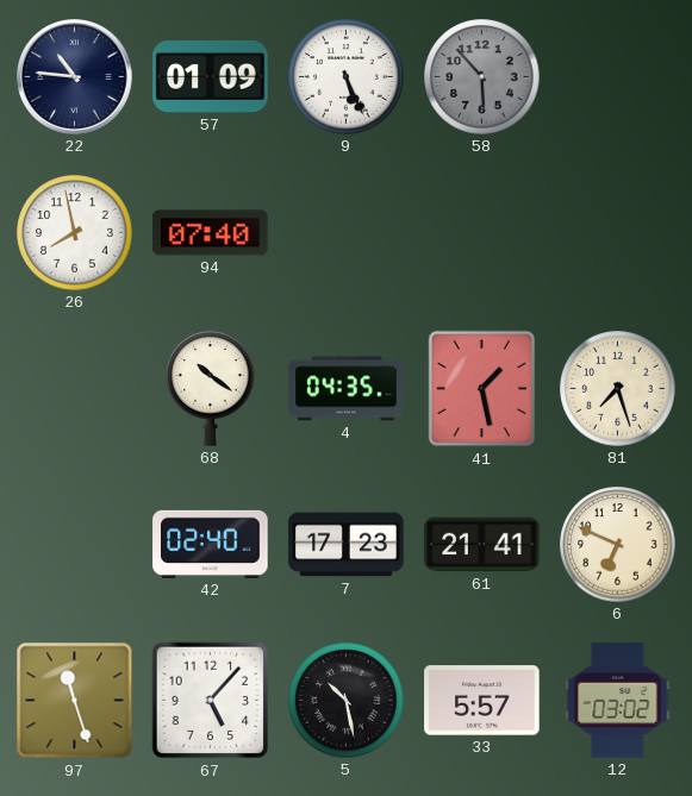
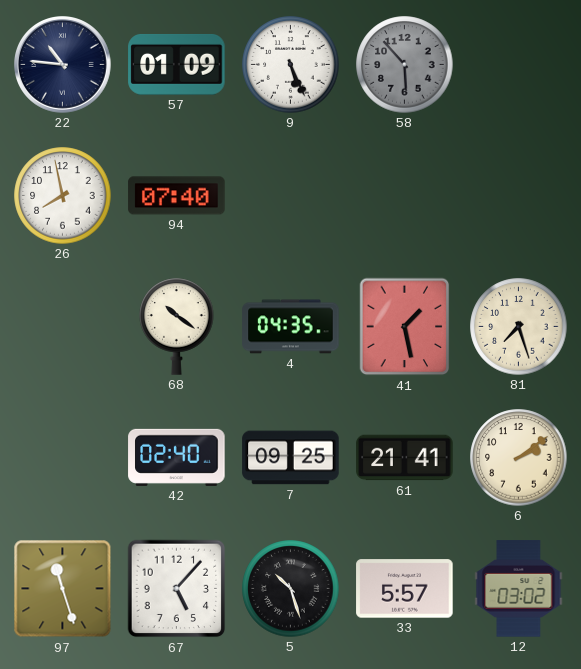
7: 17:23 -> 09:25
6: 6:49 -> 2:09
5: 10:28 -> 10:27
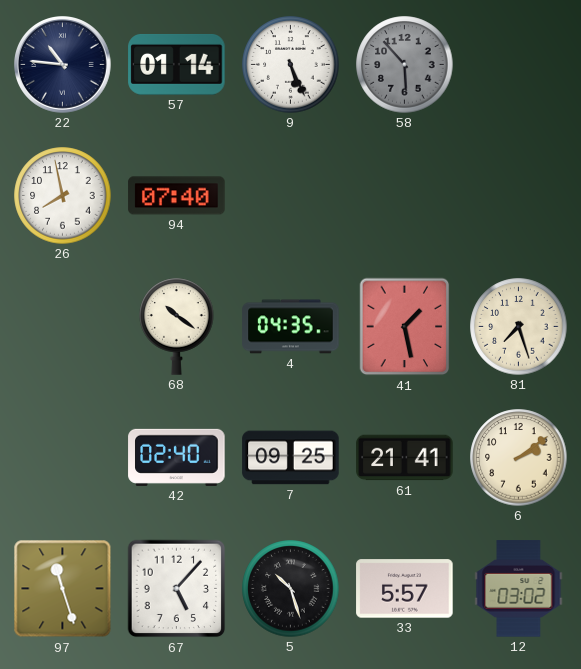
57: 01:09 -> 01:14
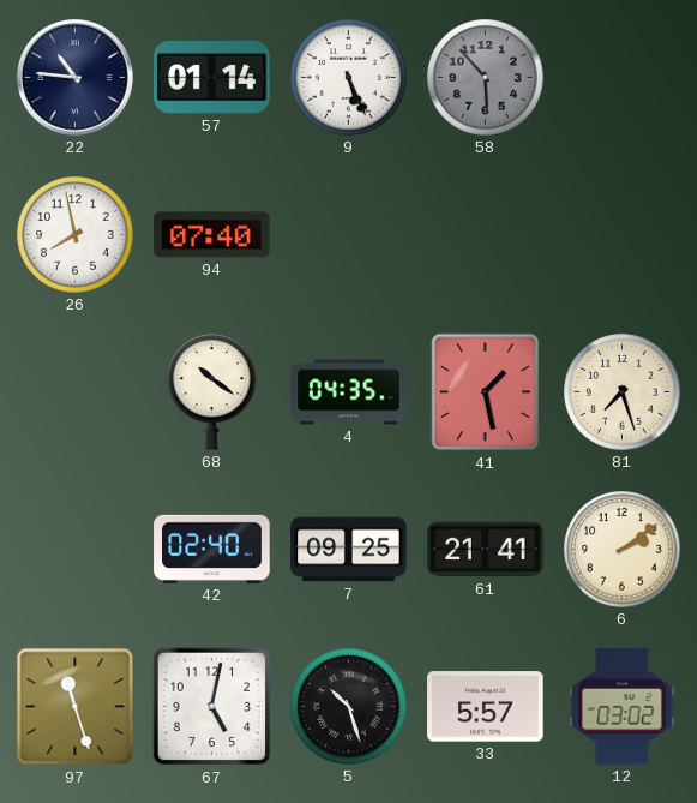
67: 5:07 -> 5:02
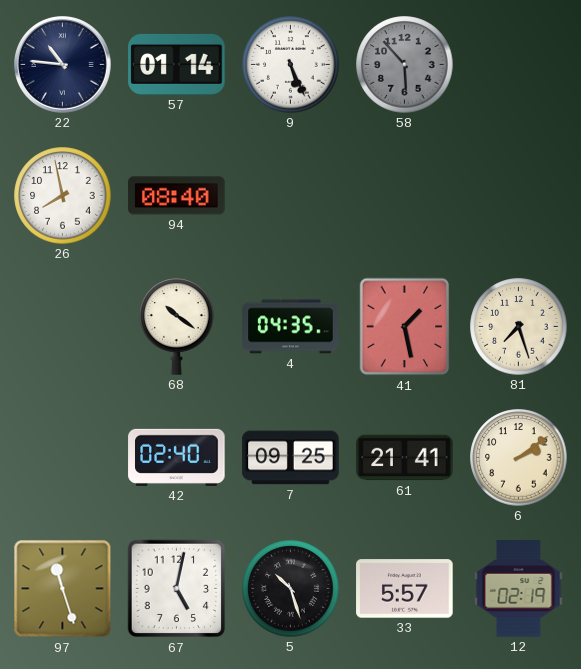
94: 07:40 -> 08:40
12: 03:02 -> 02:19
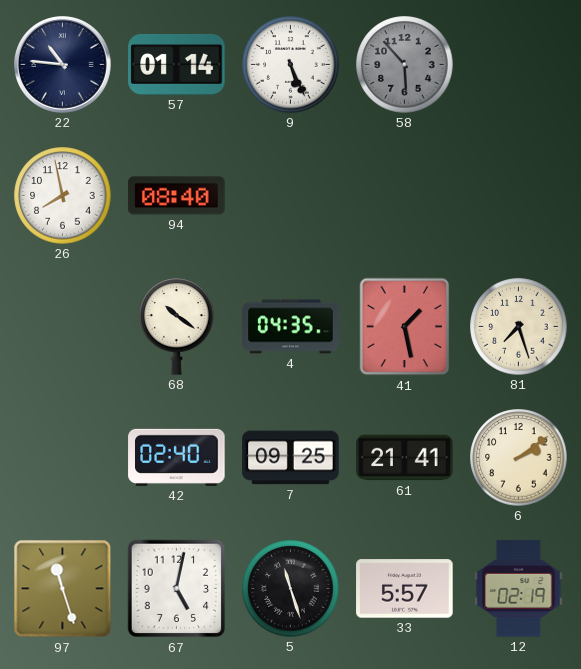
5: 10:27 -> 11:27
